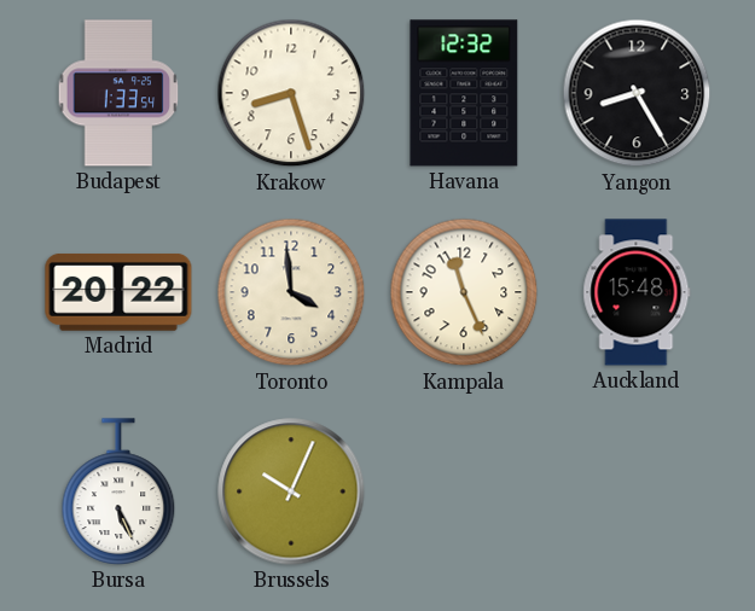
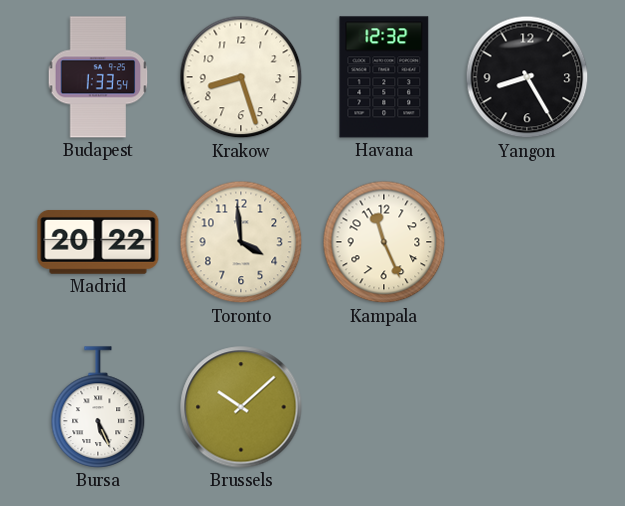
Auckland: 15:48 -> none
Brussels: 10:04 -> 10:08
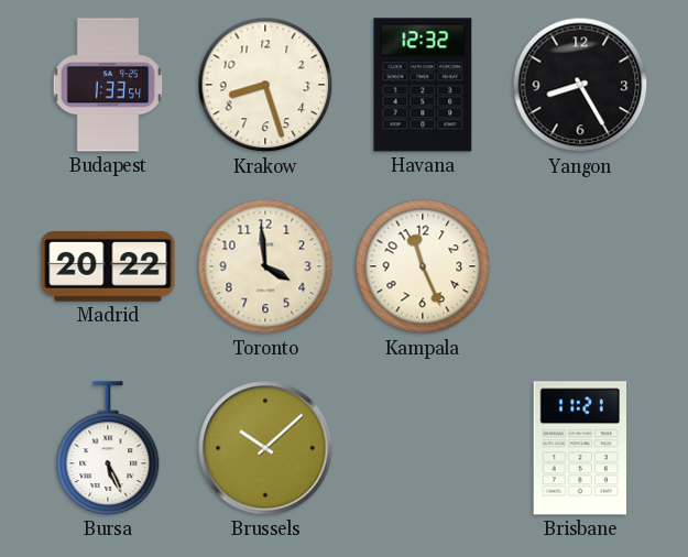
Brisbane: none -> 11:21
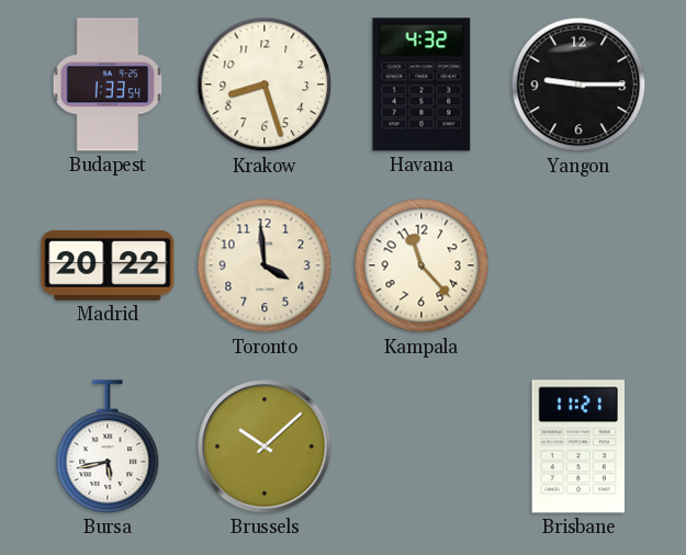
Havana: 12:32 -> 4:32
Yangon: 8:25 -> 9:15
Kampala: 11:26 -> 11:23
Bursa: 5:26 -> 5:43
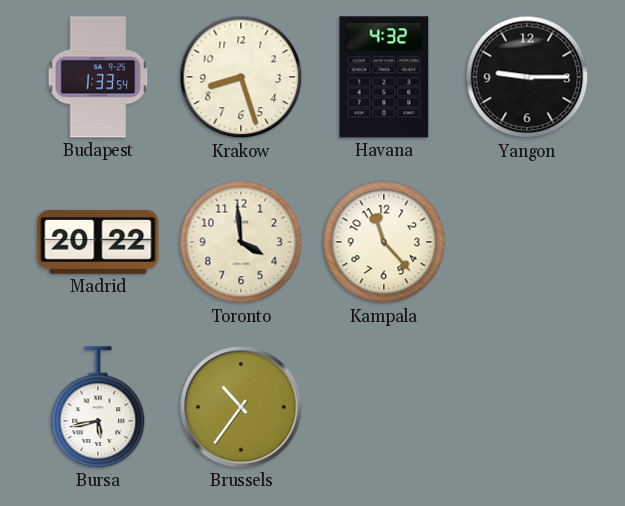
Brussels: 10:08 -> 10:36
Brisbane: 11:21 -> none
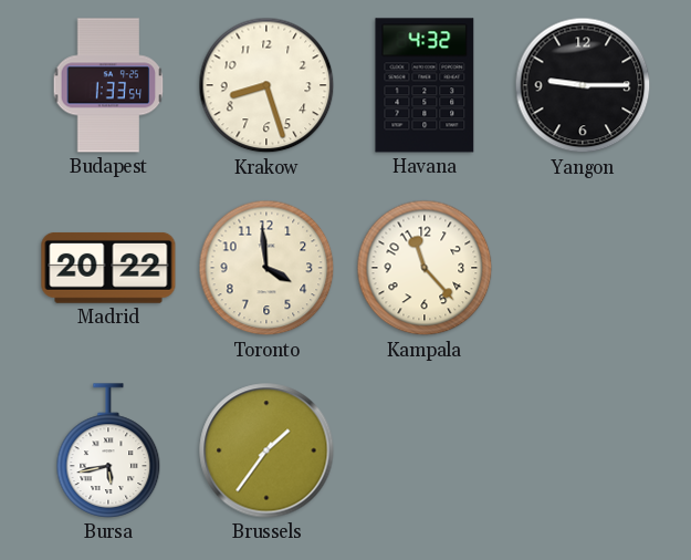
Brussels: 10:36 -> 1:36
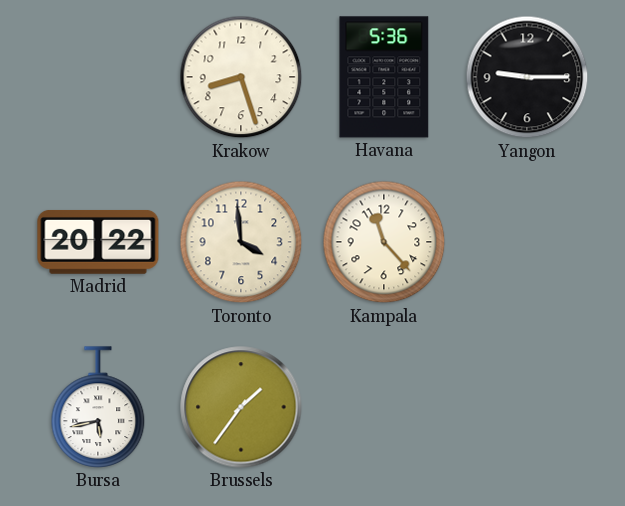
Budapest: 1:33 -> none
Havana: 4:32 -> 5:36
